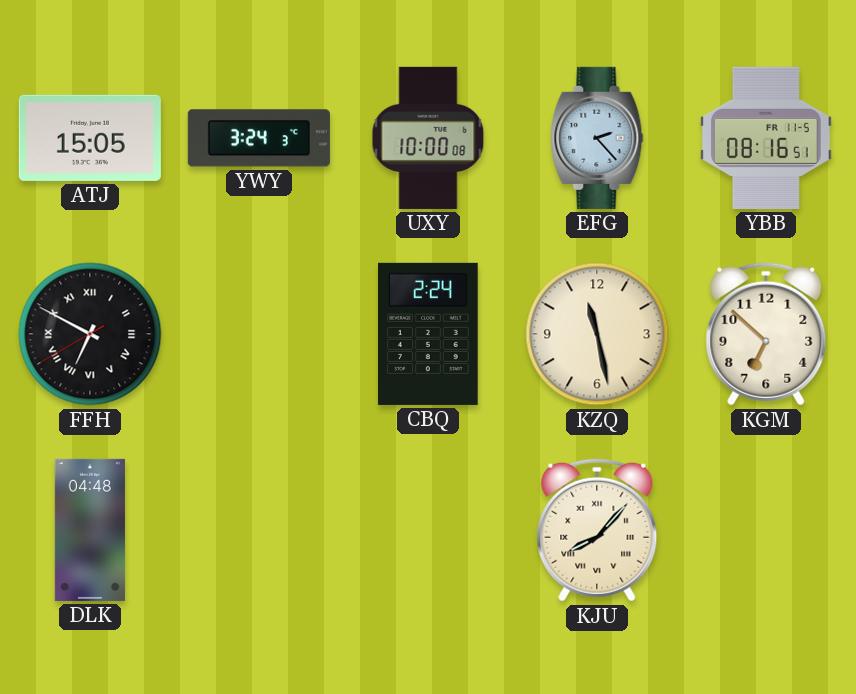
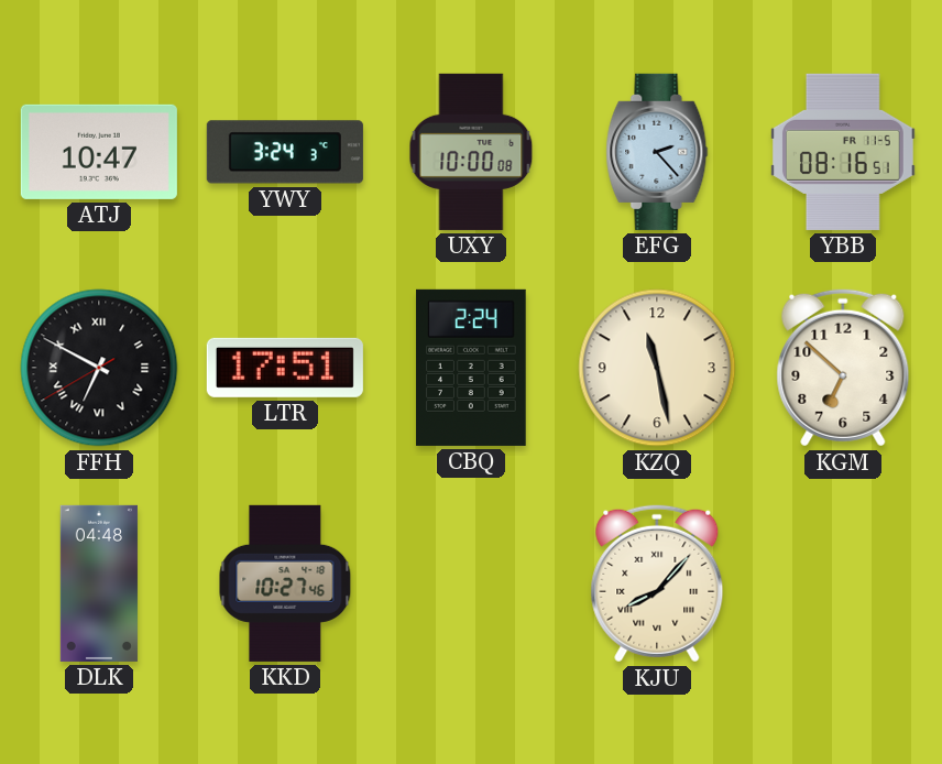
ATJ: 15:05 -> 10:47
LTR: none -> 17:51
KKD: none -> 10:27
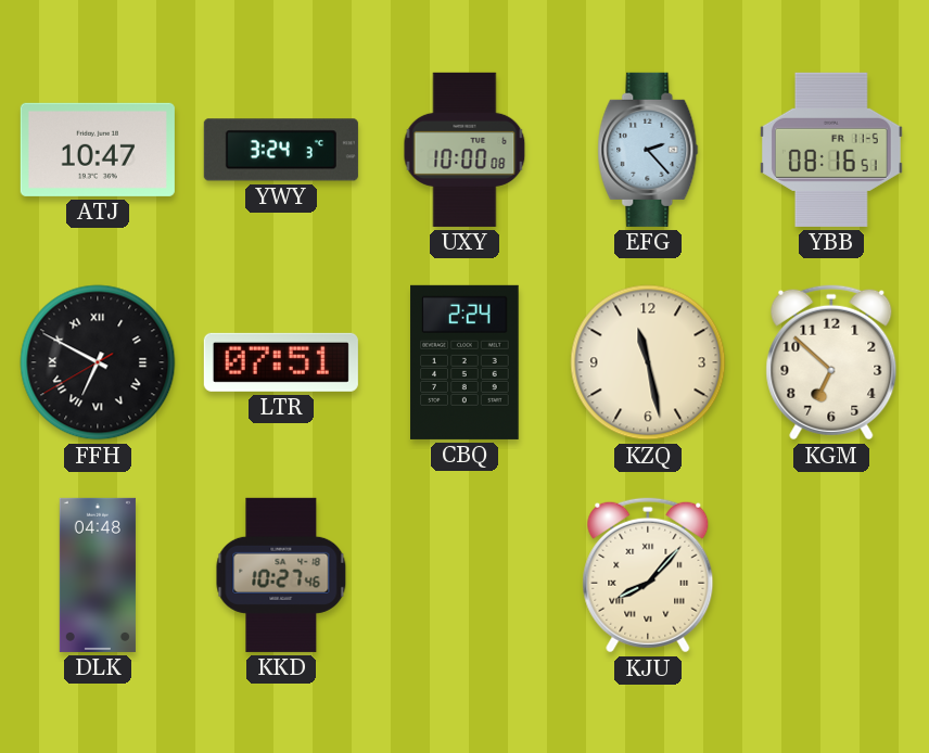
LTR: 17:51 -> 07:51
